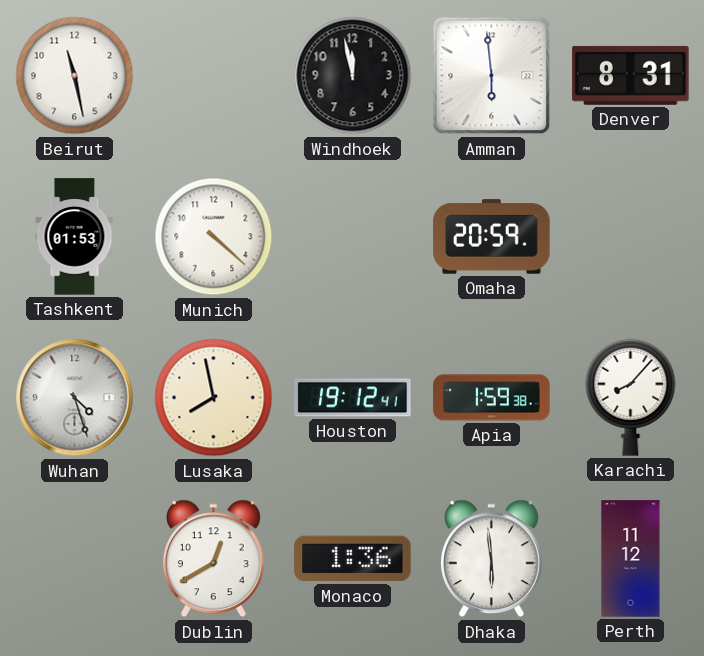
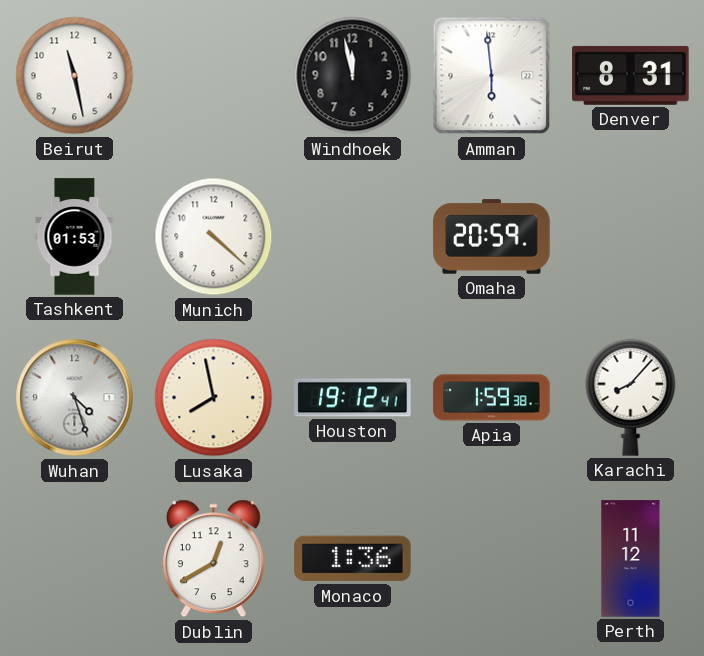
Dhaka: 5:59 -> none
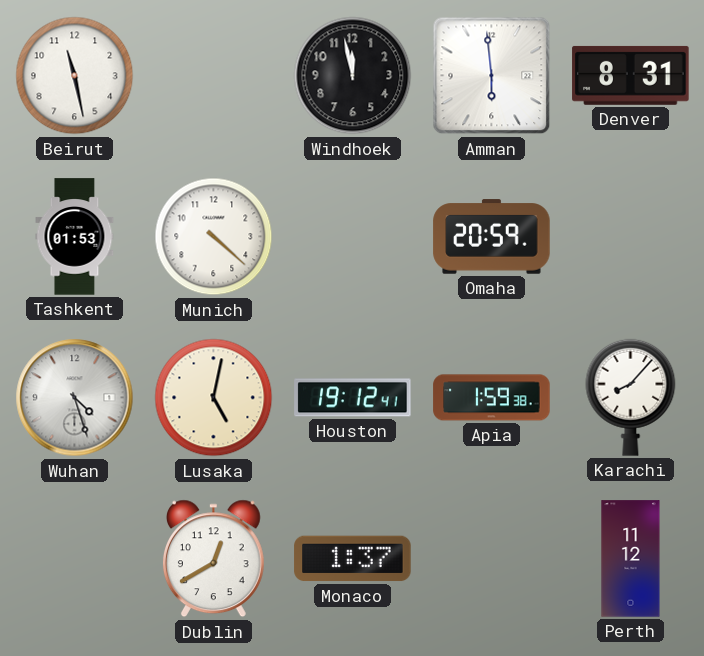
Lusaka: 7:58 -> 5:02
Monaco: 1:36 -> 1:37
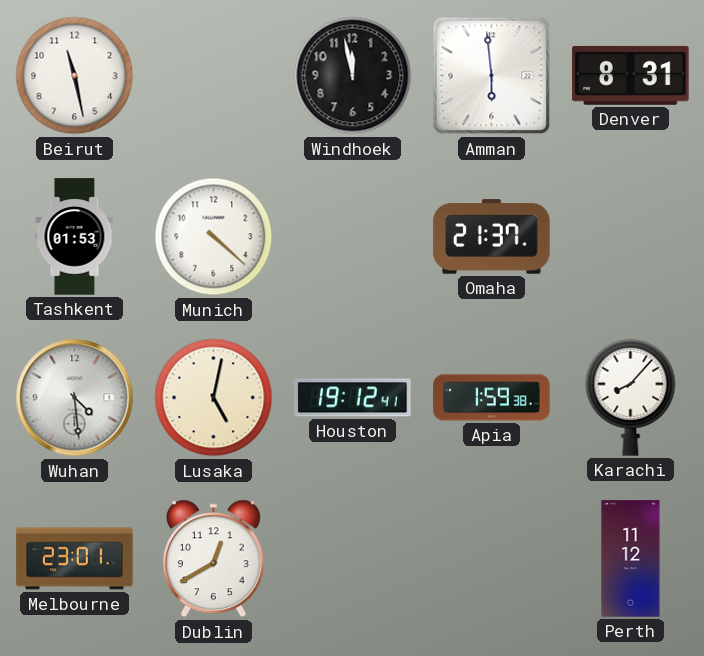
Omaha: 20:59 -> 21:37
Wuhan: 4:27 -> 4:29
Melbourne: none -> 23:01
Monaco: 1:37 -> none
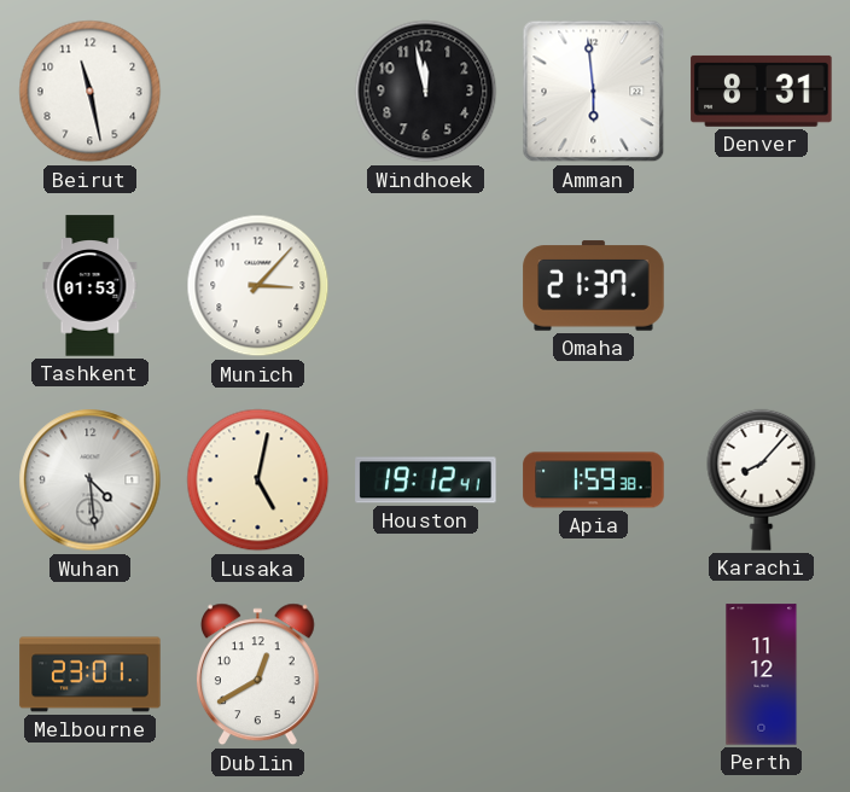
Munich: 4:22 -> 3:07
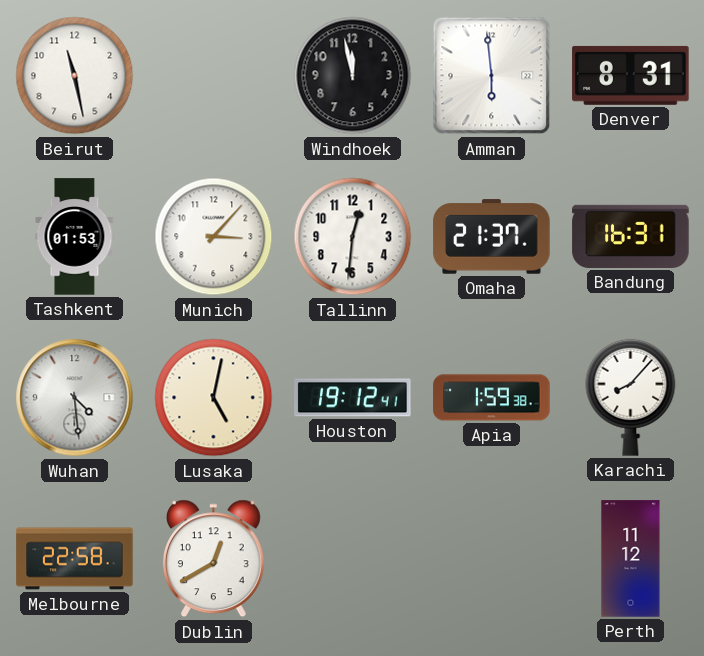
Tallinn: none -> 12:31
Bandung: none -> 16:31
Melbourne: 23:01 -> 22:58
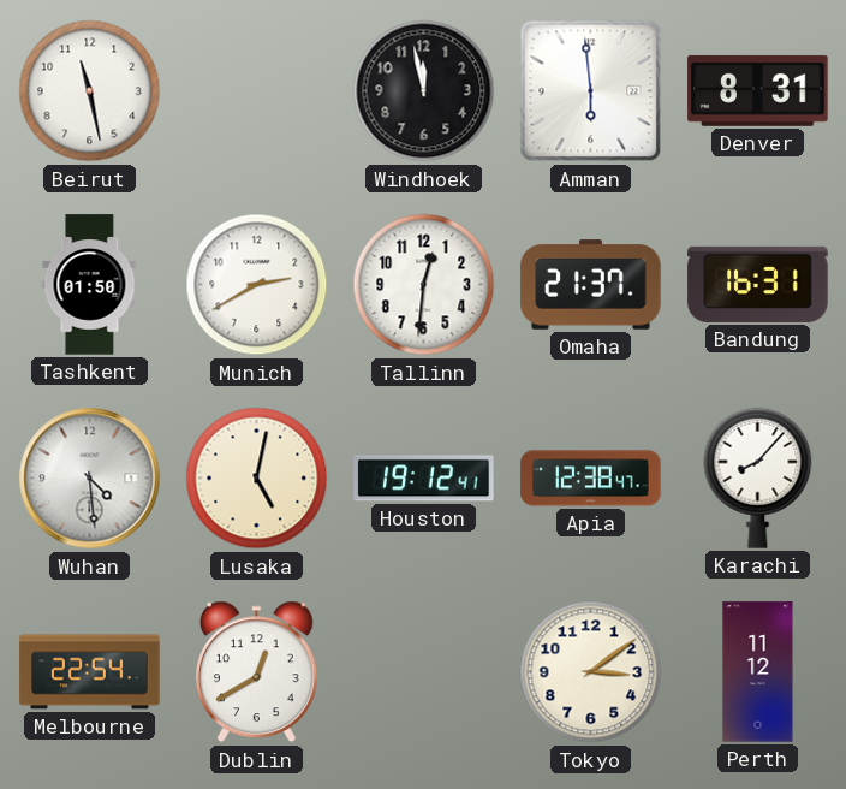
Tashkent: 01:53 -> 01:50
Munich: 3:07 -> 2:40
Apia: 1:59 -> 12:38
Melbourne: 22:58 -> 22:54
Tokyo: none -> 3:09
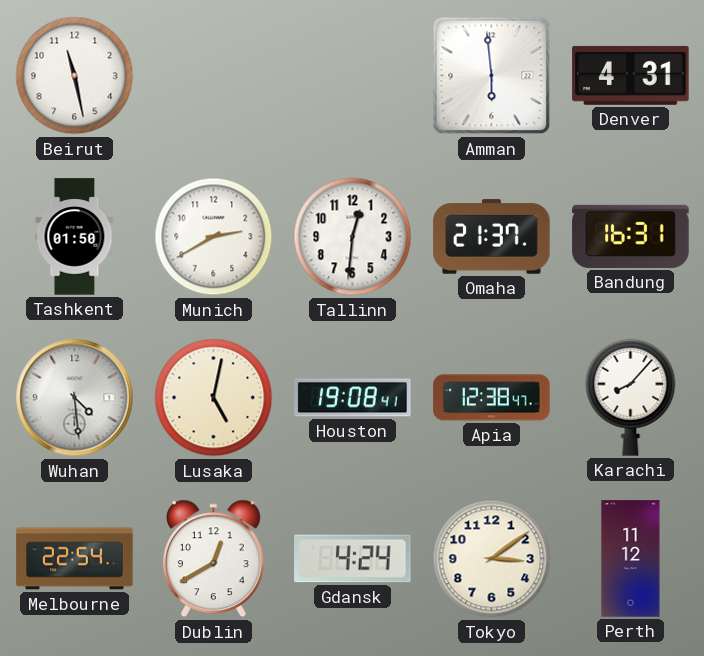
Windhoek: 11:58 -> none
Denver: 8:31 -> 4:31
Houston: 19:12 -> 19:08
Gdansk: none -> 4:24
